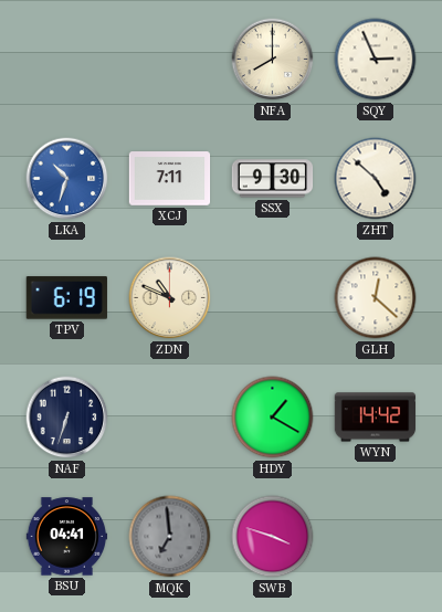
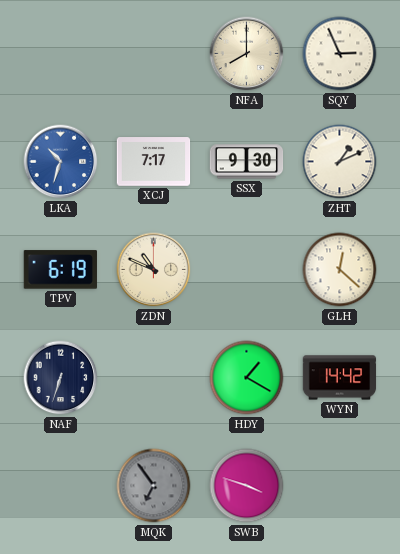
XCJ: 7:11 -> 7:17
ZHT: 4:52 -> 1:11
BSU: 04:41 -> none
MQK: 6:59 -> 6:54
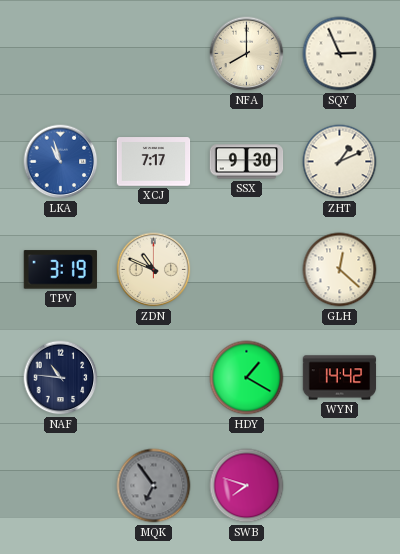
LKA: 10:33 -> 10:57
TPV: 6:19 -> 3:19
NAF: 6:33 -> 10:46
SWB: 3:48 -> 7:48
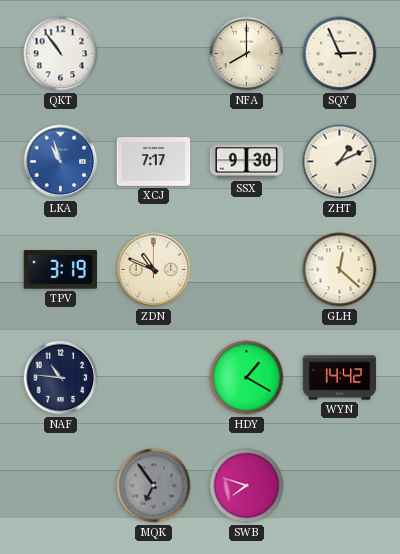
QKT: none -> 10:54
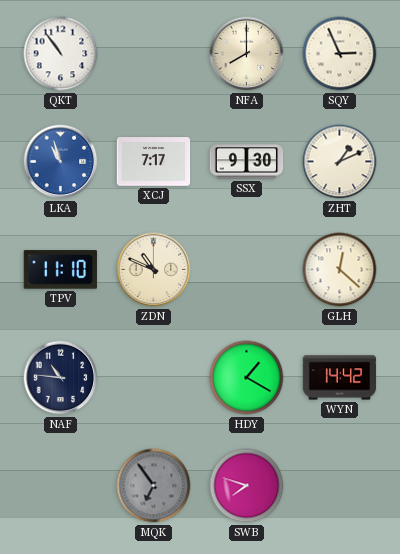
TPV: 3:19 -> 11:10
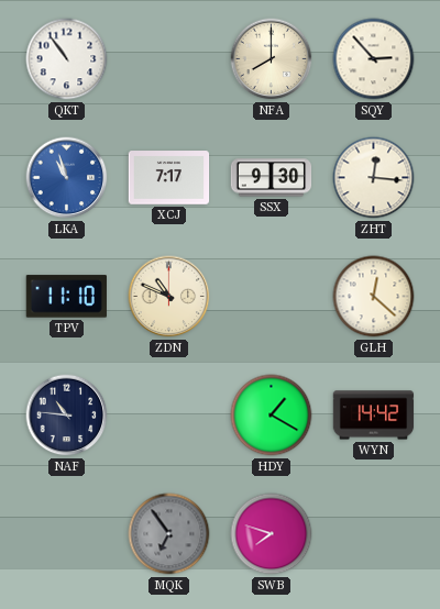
SQY: 2:56 -> 2:53
ZHT: 1:11 -> 12:16
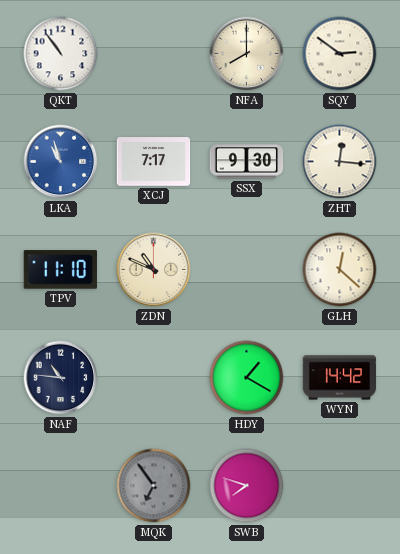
SQY: 2:53 -> 2:51
